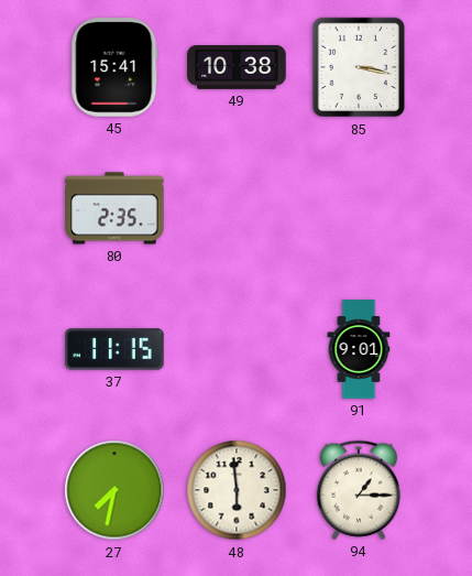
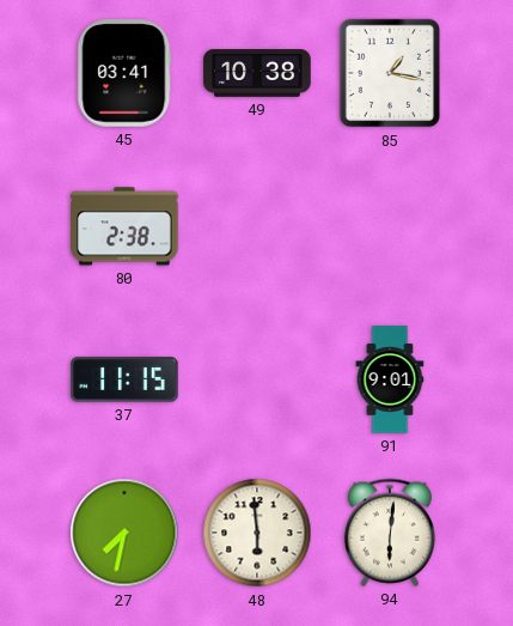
45: 15:41 -> 03:41
85: 3:17 -> 1:17
80: 2:35 -> 2:38
94: 1:15 -> 6:01
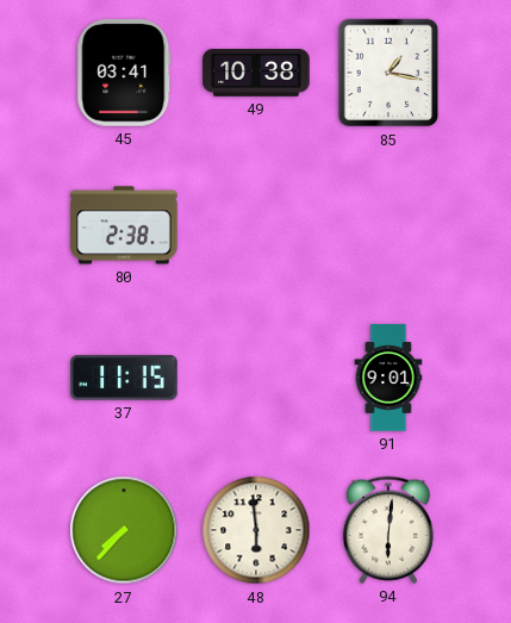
27: 7:32 -> 7:37
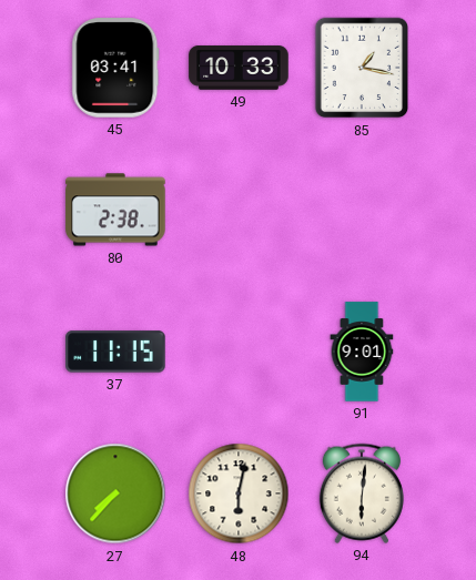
49: 10:38 -> 10:33
48: 5:59 -> 6:02
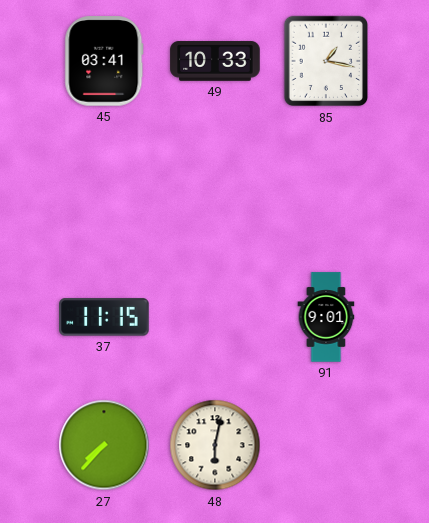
80: 2:38 -> none
94: 6:01 -> none
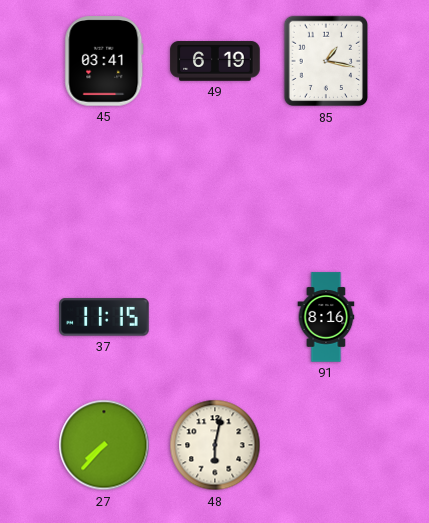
49: 10:33 -> 6:19
91: 9:01 -> 8:16
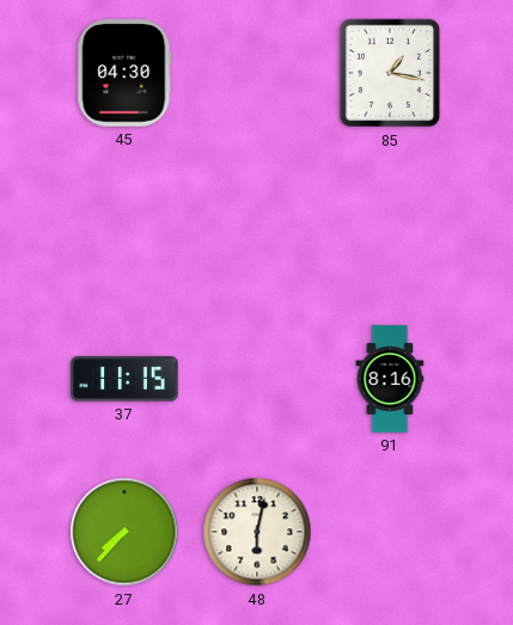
45: 03:41 -> 04:30
49: 6:19 -> none
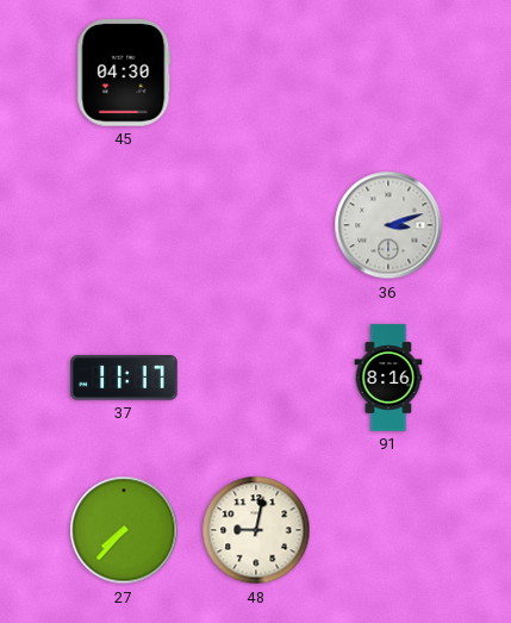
85: 1:17 -> none
36: none -> 3:12
37: 11:15 -> 11:17
48: 6:02 -> 9:02
